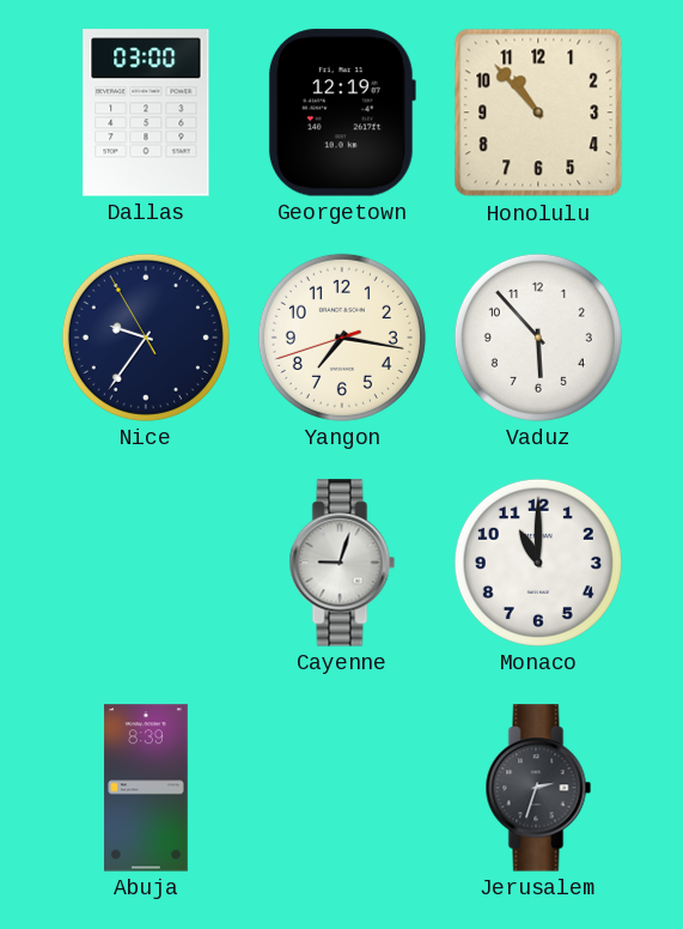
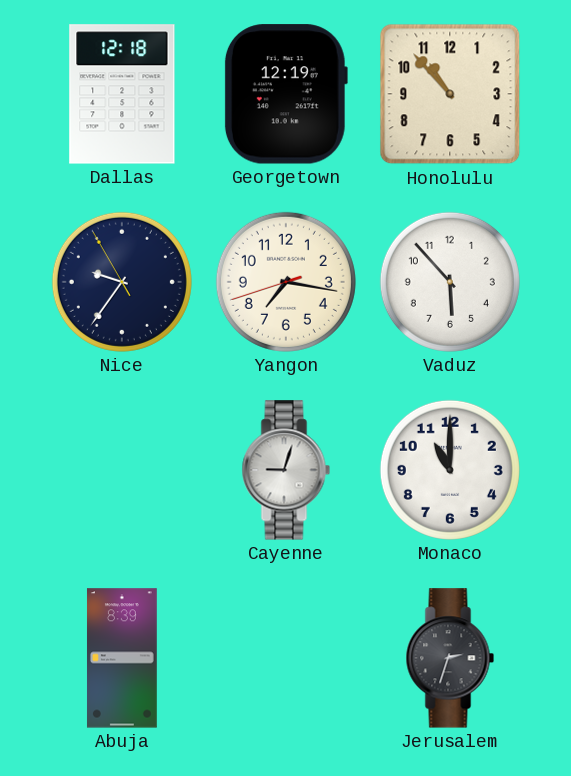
Dallas: 03:00 -> 12:18
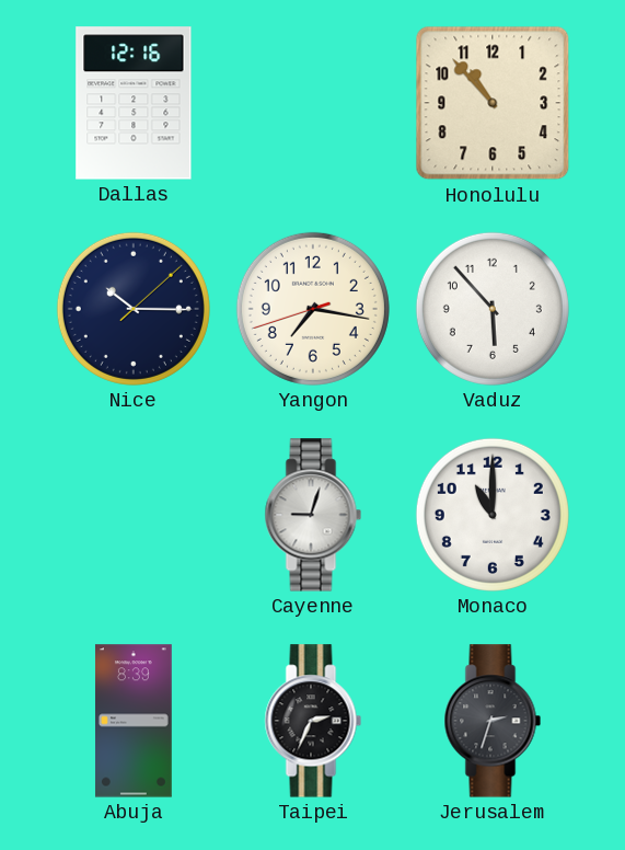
Dallas: 12:18 -> 12:16
Georgetown: 12:19 -> none
Nice: 9:35 -> 10:15
Taipei: none -> 2:34
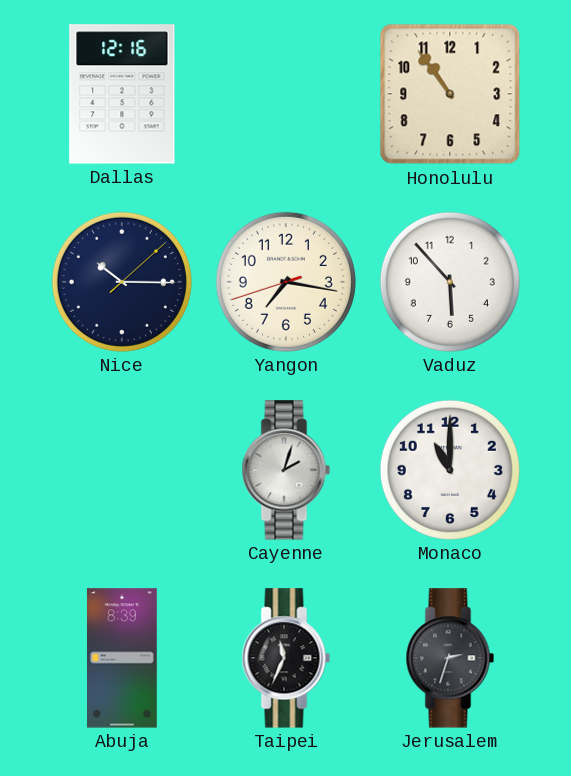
Honolulu: 10:53 -> 10:54
Cayenne: 9:03 -> 2:03
Taipei: 2:34 -> 11:34
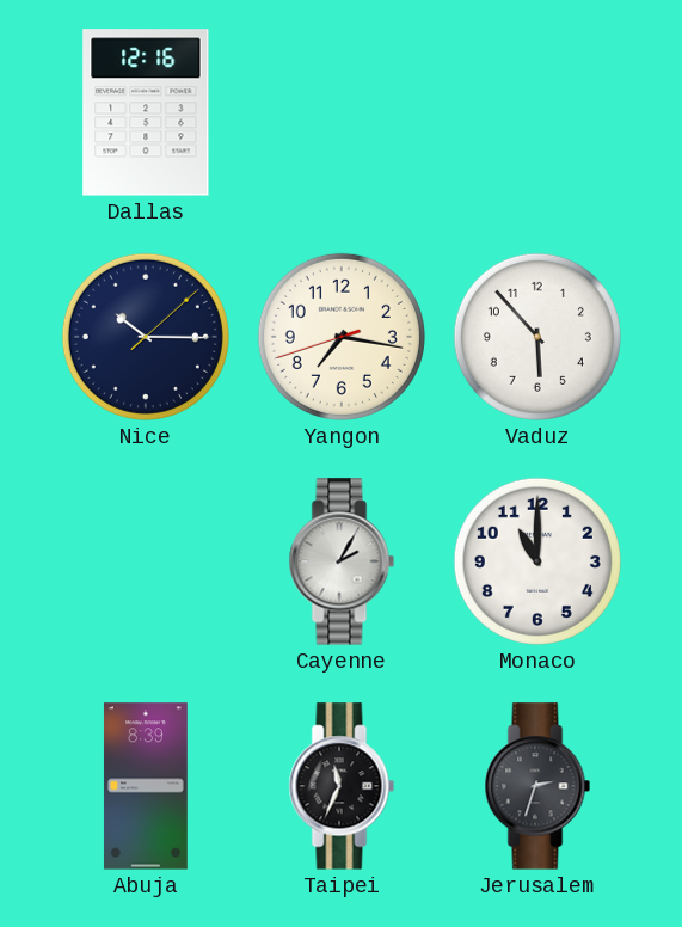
Honolulu: 10:54 -> none
Cayenne: 2:03 -> 2:05
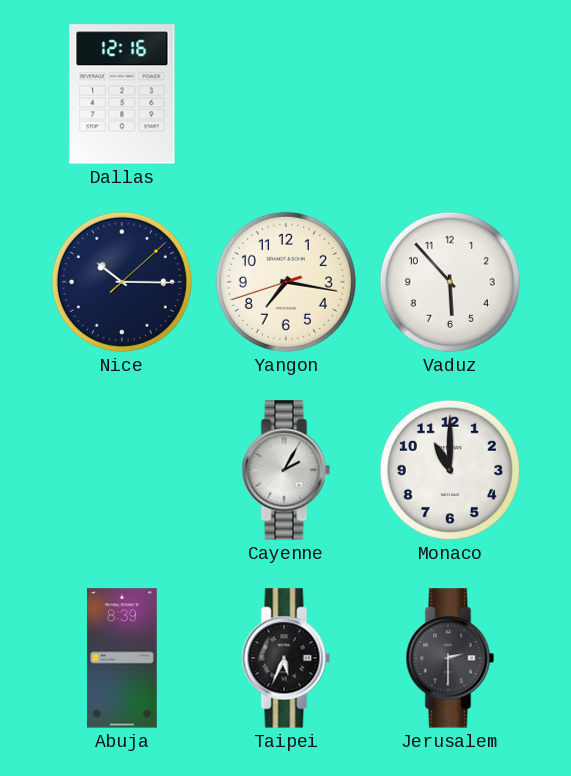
Taipei: 11:34 -> 5:34
Jerusalem: 2:33 -> 2:30
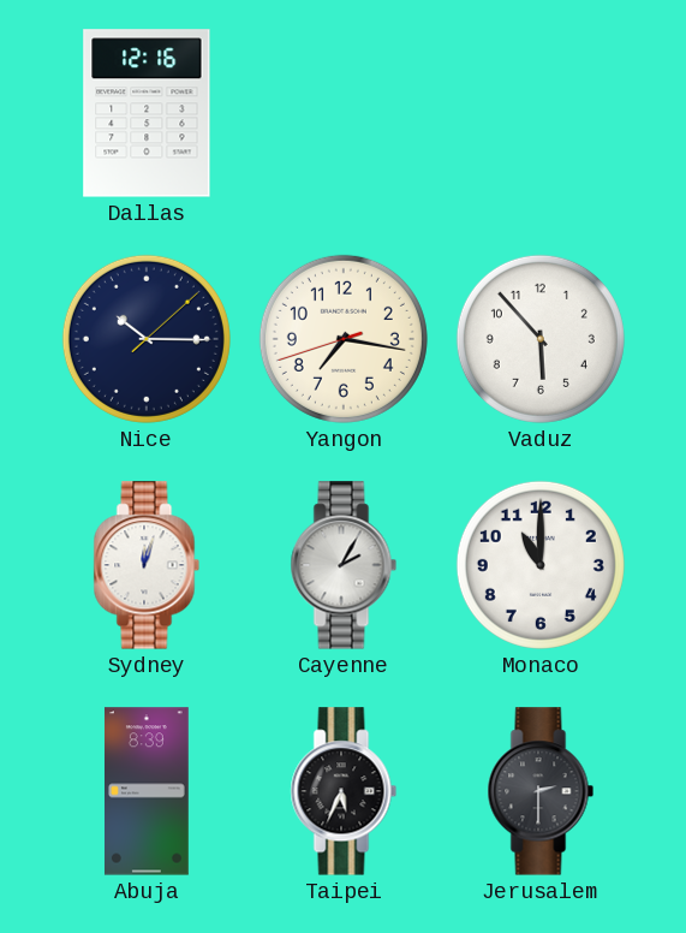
Sydney: none -> 12:03
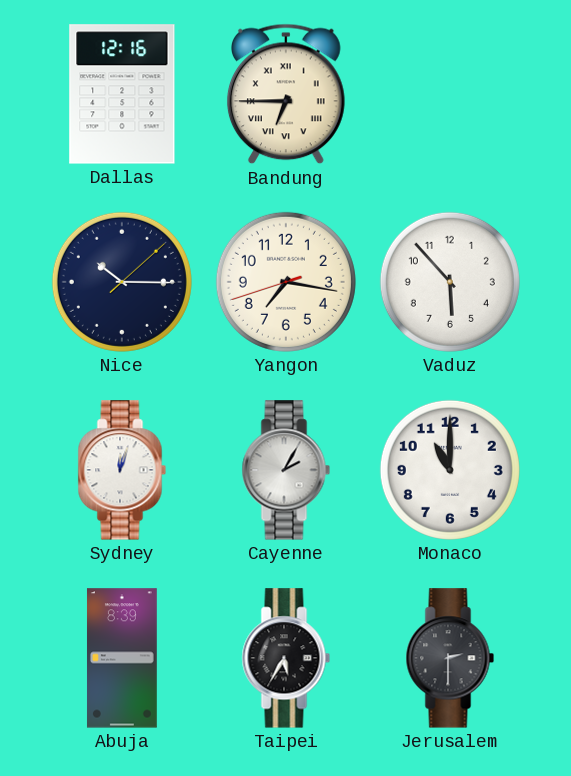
Bandung: none -> 6:45
Taipei: 5:34 -> 5:35
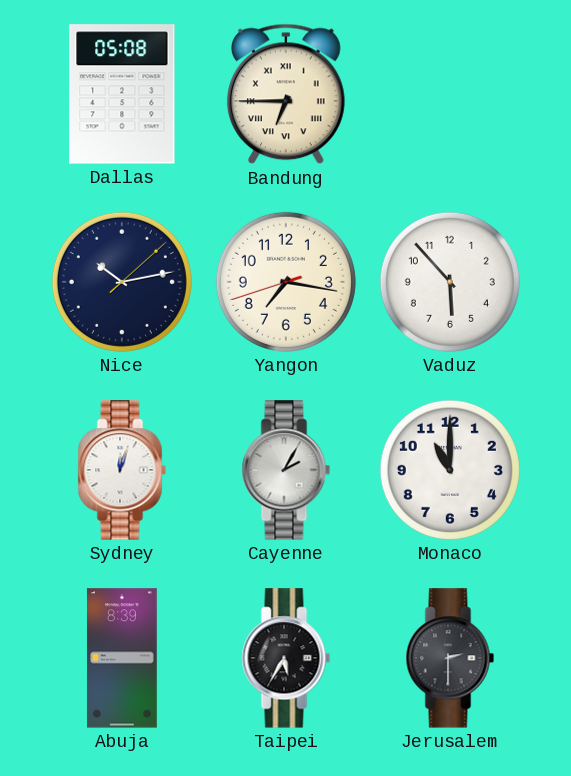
Dallas: 12:16 -> 05:08
Nice: 10:15 -> 10:13
